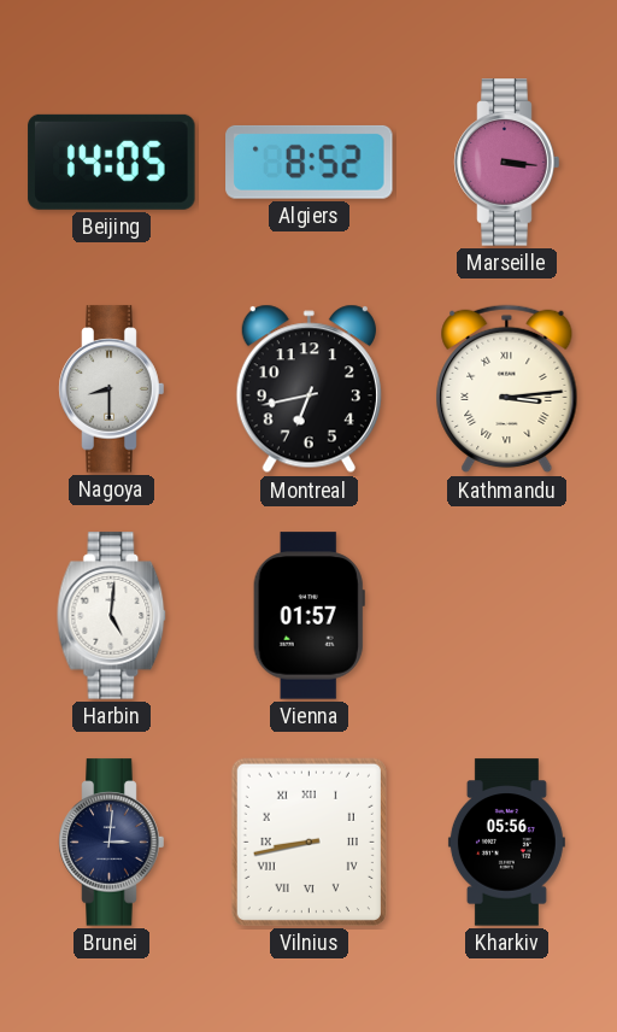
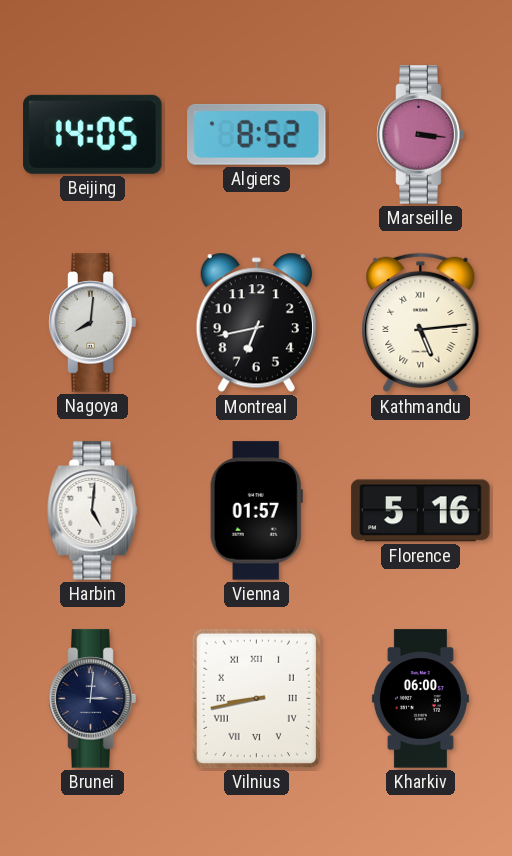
Nagoya: 8:30 -> 8:01
Kathmandu: 3:14 -> 5:14
Florence: none -> 5:16
Kharkiv: 05:56 -> 06:00
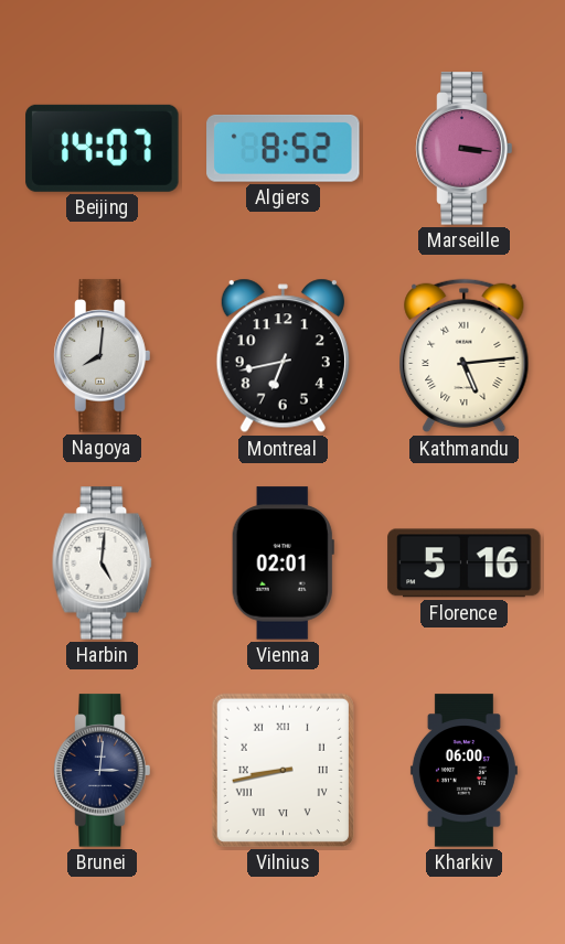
Beijing: 14:05 -> 14:07
Vienna: 01:57 -> 02:01
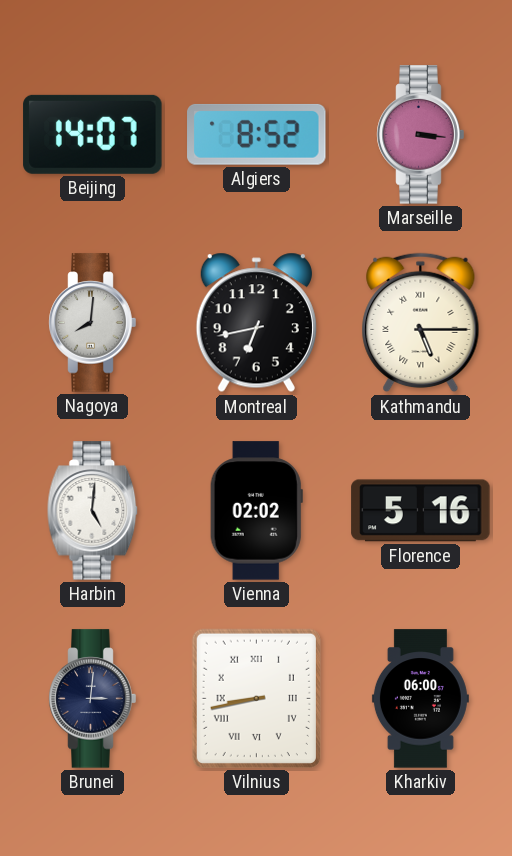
Kathmandu: 5:14 -> 5:15
Vienna: 02:01 -> 02:02
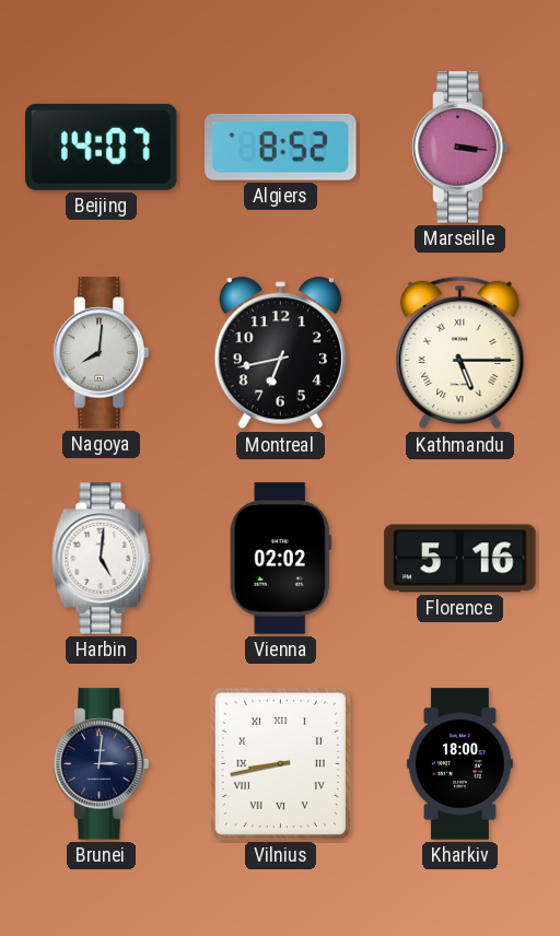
Kharkiv: 06:00 -> 18:00
